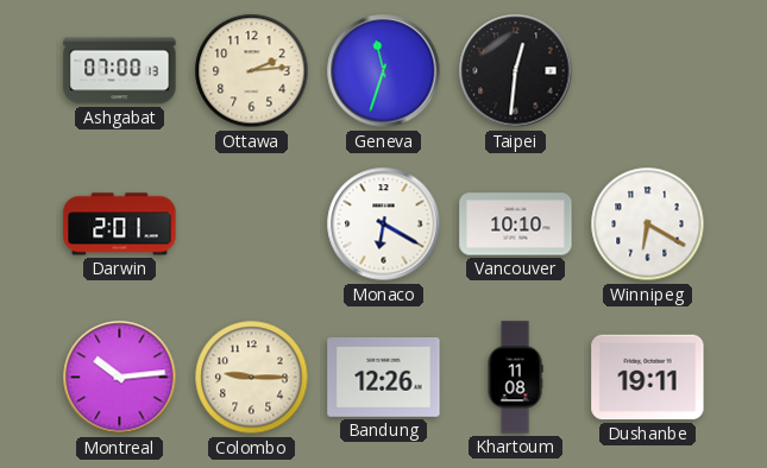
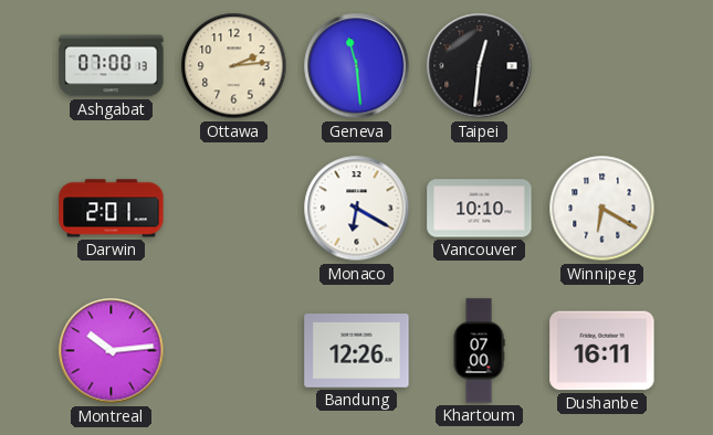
Geneva: 11:33 -> 11:29
Colombo: 9:15 -> none
Khartoum: 11:08 -> 07:00
Dushanbe: 19:11 -> 16:11
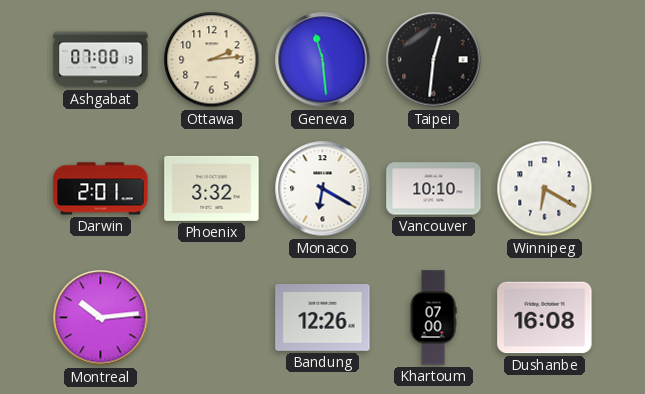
Phoenix: none -> 3:32
Dushanbe: 16:11 -> 16:08
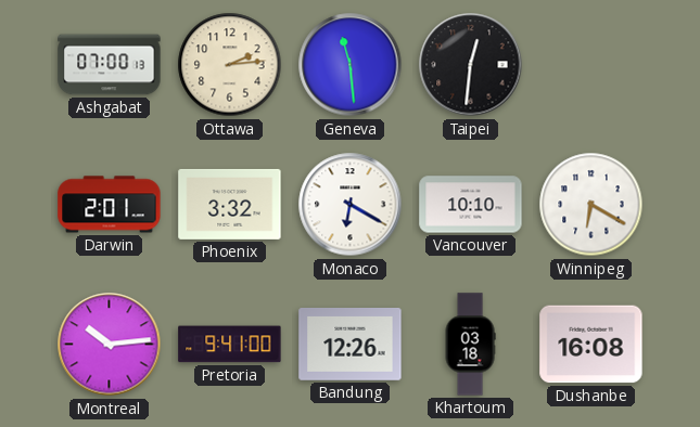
Pretoria: none -> 9:41
Khartoum: 07:00 -> 03:18
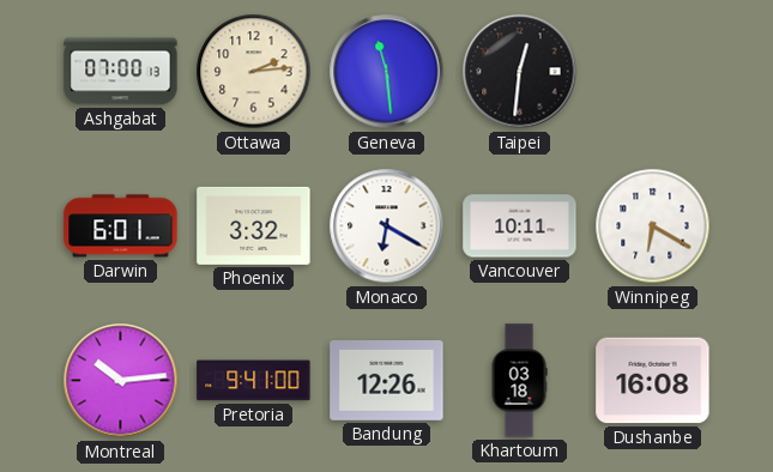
Darwin: 2:01 -> 6:01
Vancouver: 10:10 -> 10:11
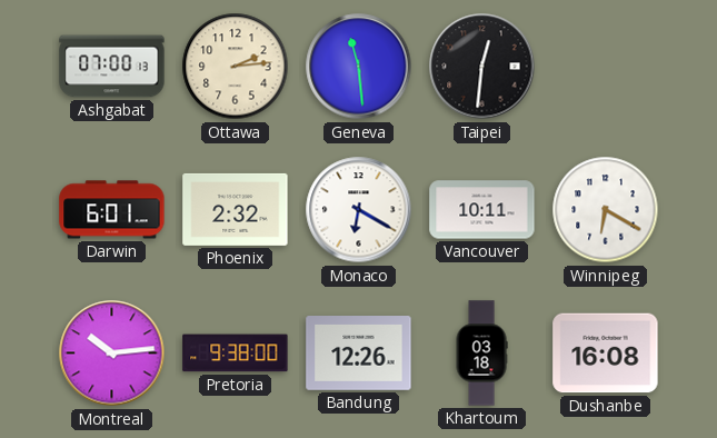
Phoenix: 3:32 -> 2:32
Pretoria: 9:41 -> 9:38
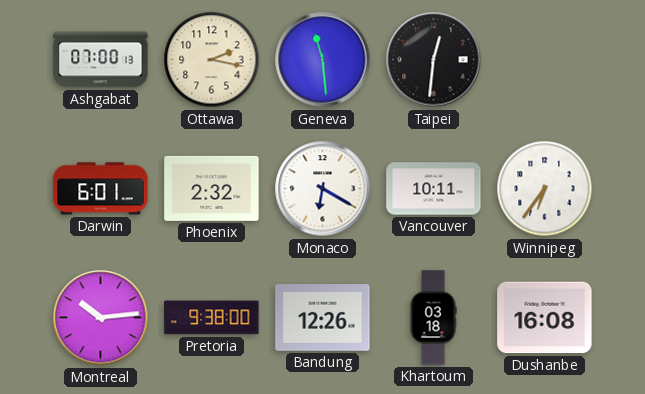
Ottawa: 2:14 -> 2:17
Winnipeg: 6:20 -> 6:36
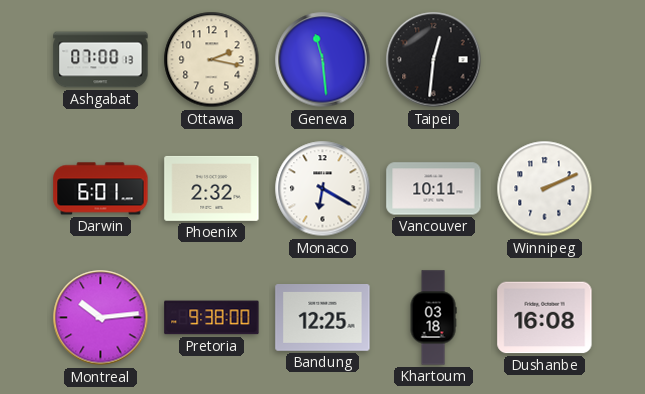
Winnipeg: 6:36 -> 2:11
Bandung: 12:26 -> 12:25
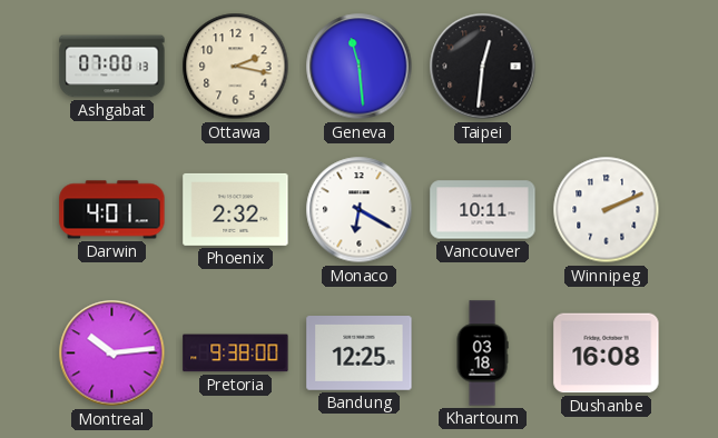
Darwin: 6:01 -> 4:01
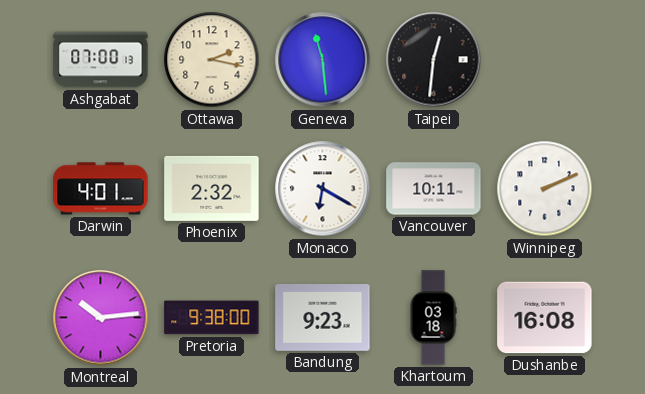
Bandung: 12:25 -> 9:23
